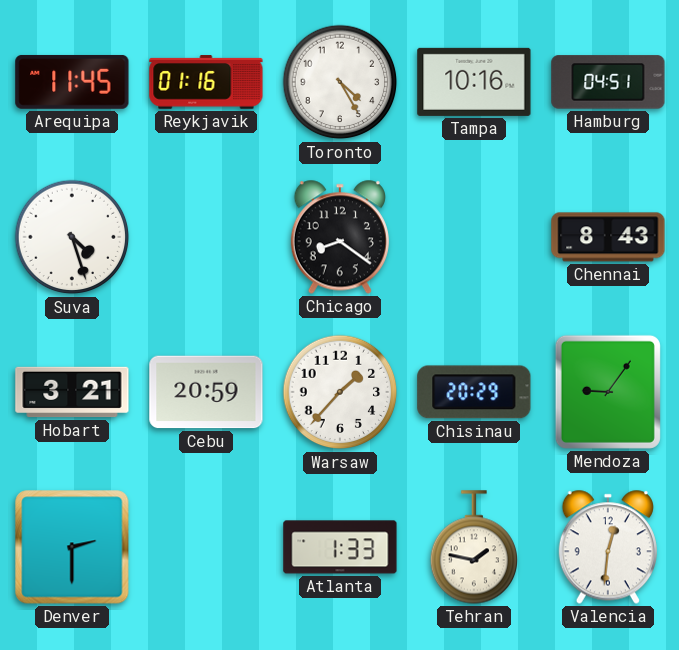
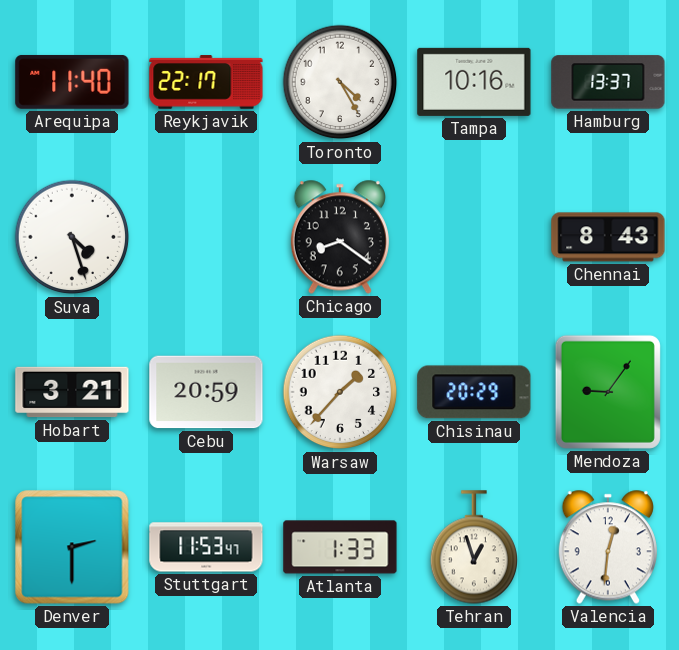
Arequipa: 11:45 -> 11:40
Reykjavik: 01:16 -> 22:17
Hamburg: 04:51 -> 13:37
Stuttgart: none -> 11:53
Tehran: 1:47 -> 12:57
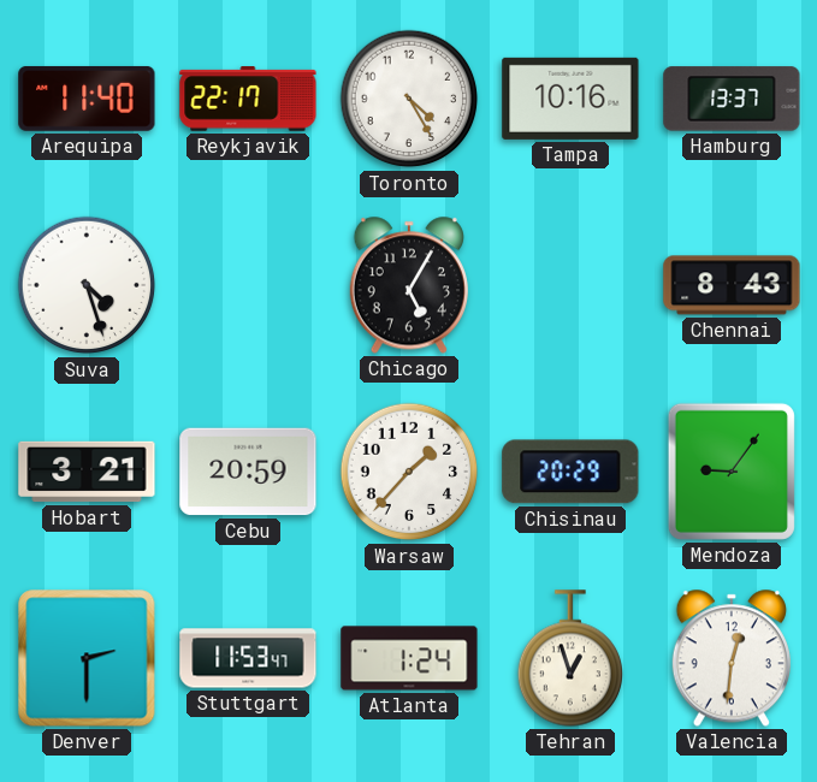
Chicago: 8:21 -> 5:05
Atlanta: 1:33 -> 1:24
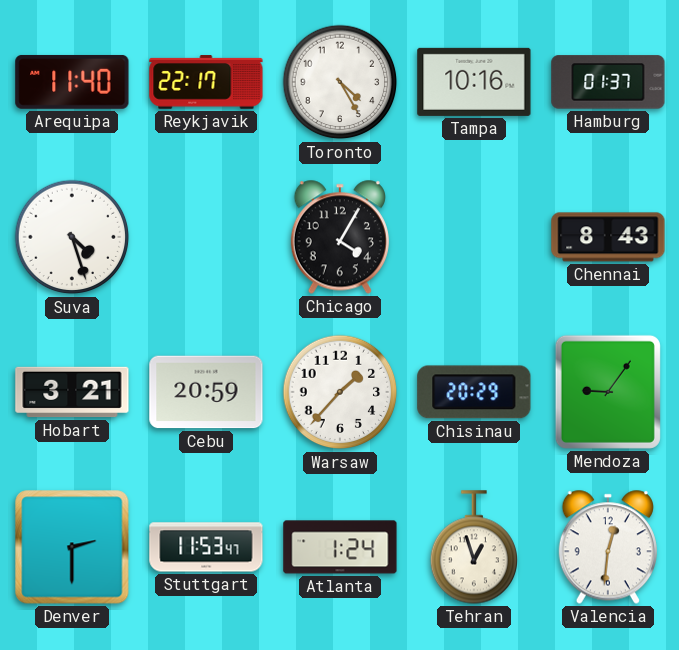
Hamburg: 13:37 -> 01:37
Chicago: 5:05 -> 4:05
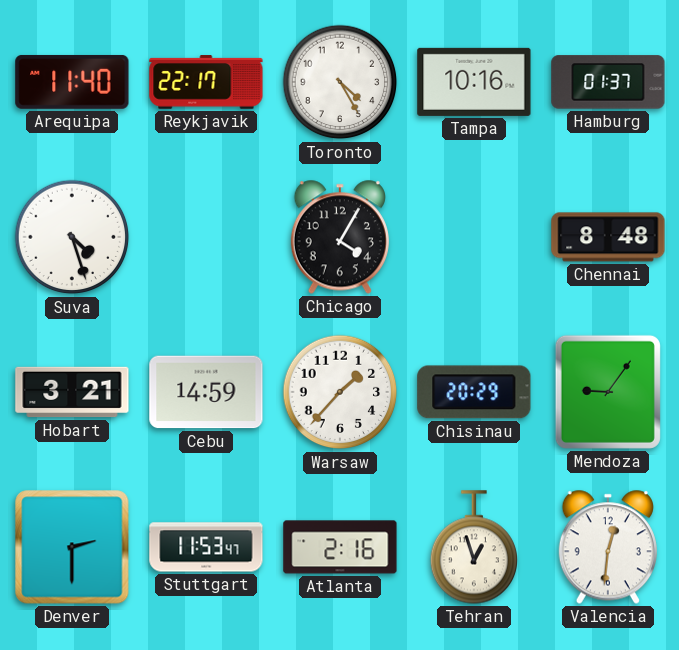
Chennai: 8:43 -> 8:48
Cebu: 20:59 -> 14:59
Atlanta: 1:24 -> 2:16
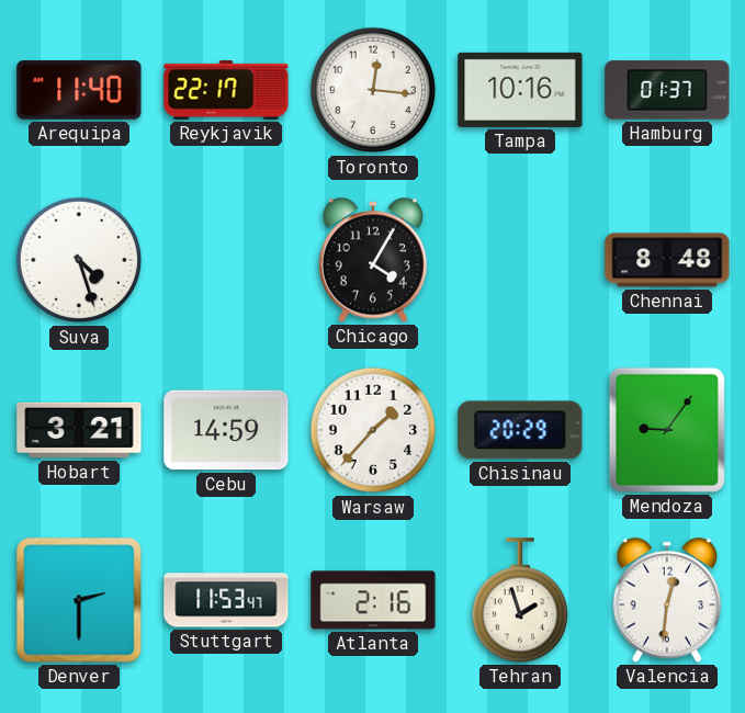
Toronto: 4:25 -> 12:16
Tehran: 12:57 -> 1:57
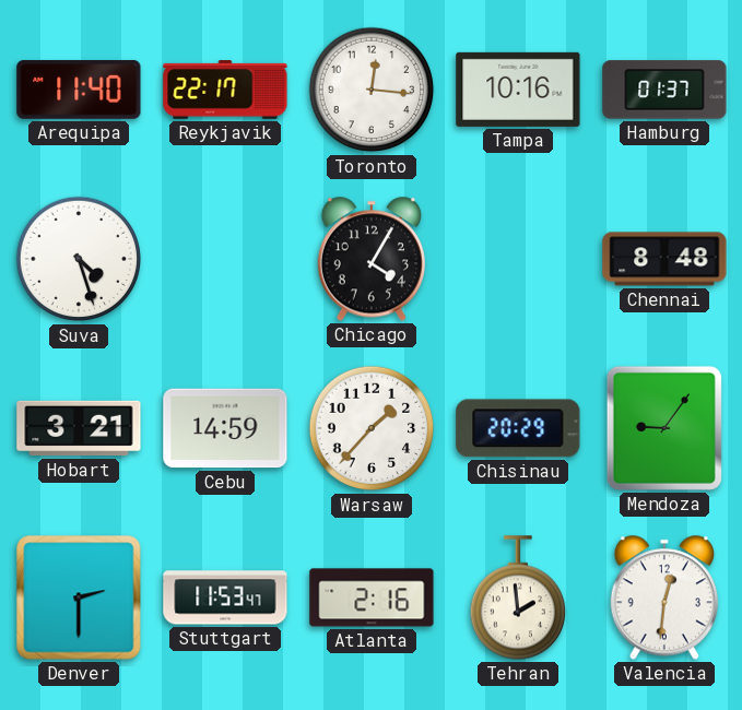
Tehran: 1:57 -> 1:59
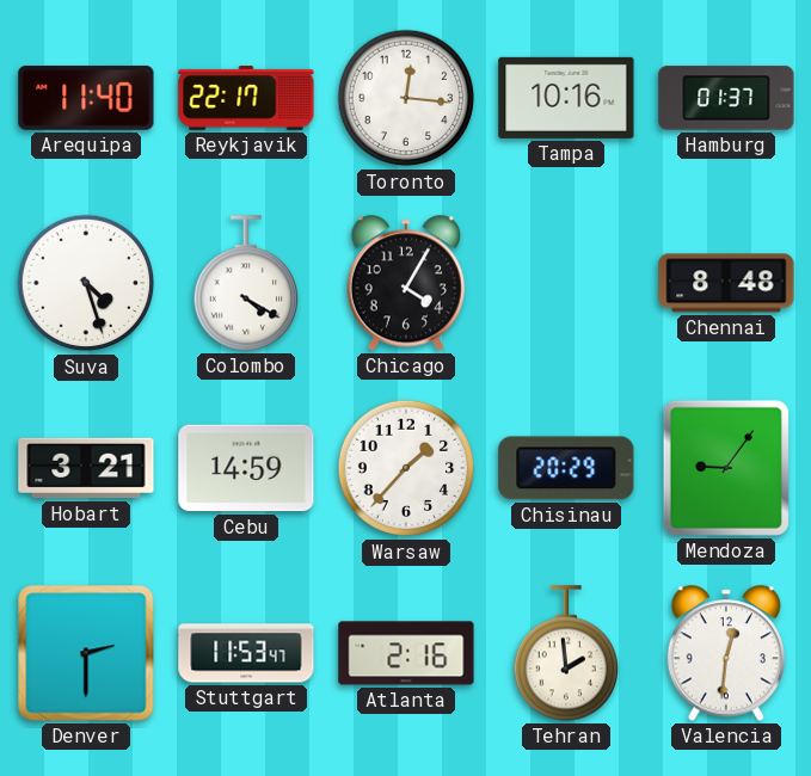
Colombo: none -> 4:20
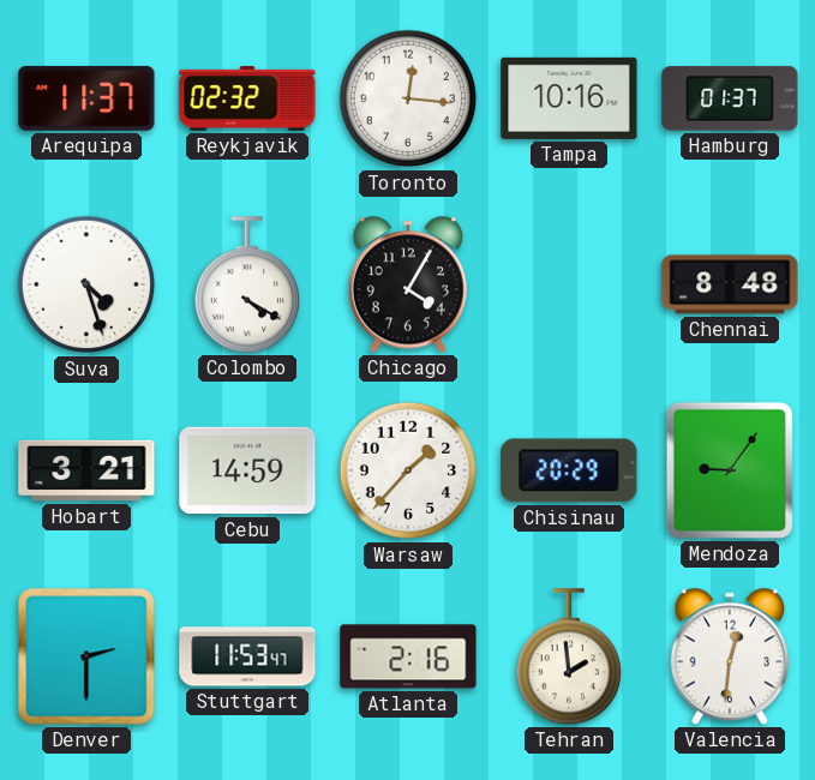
Arequipa: 11:40 -> 11:37
Reykjavik: 22:17 -> 02:32
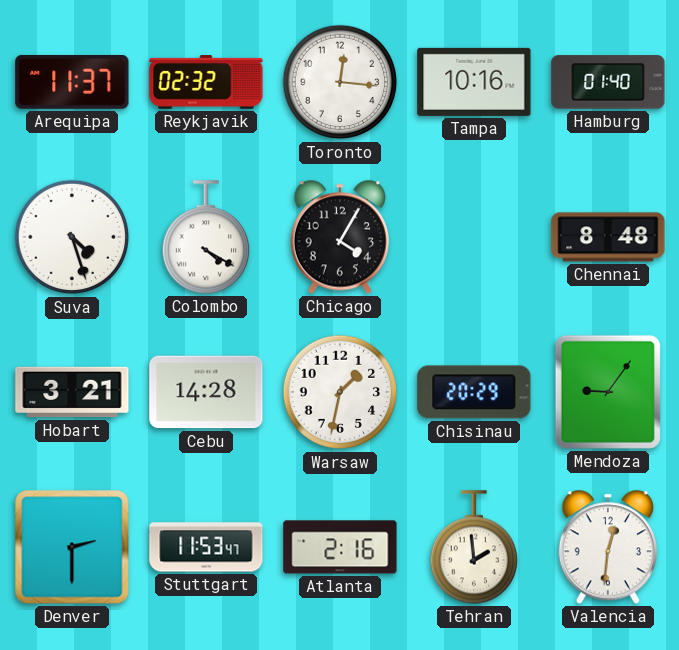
Hamburg: 01:37 -> 01:40
Cebu: 14:59 -> 14:28
Warsaw: 1:37 -> 1:32
